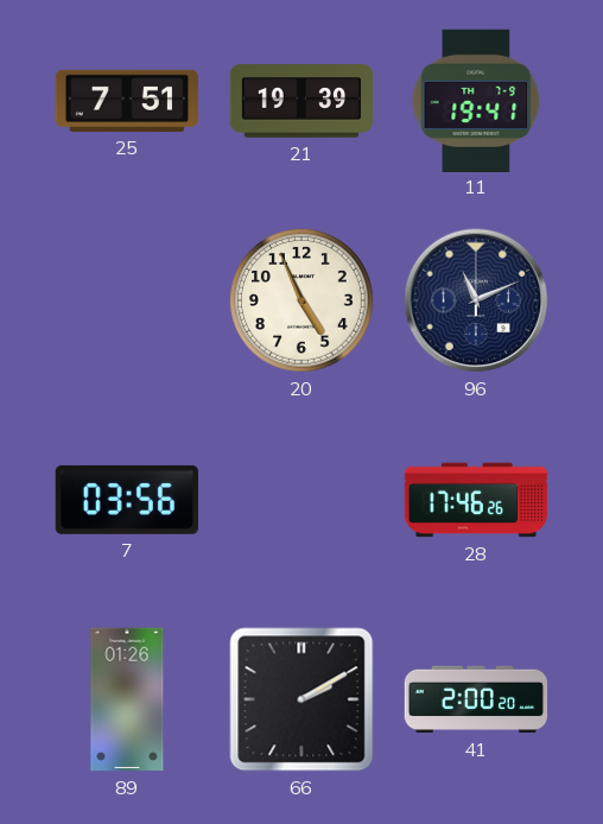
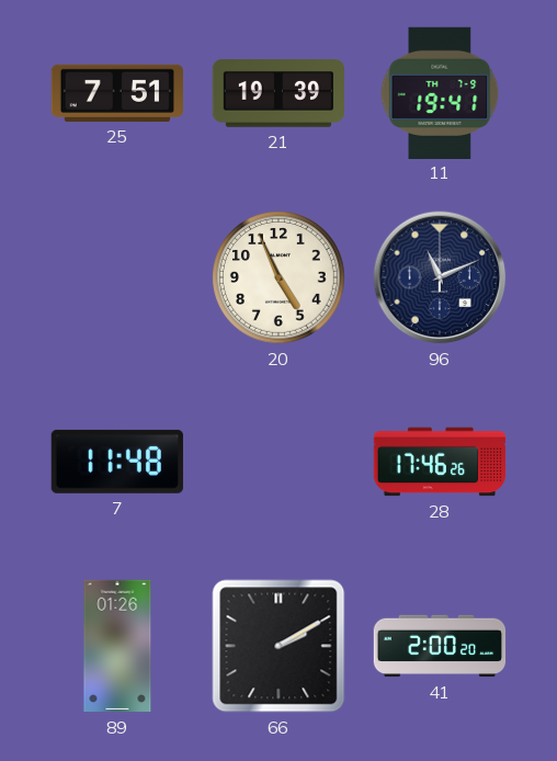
7: 03:56 -> 11:48
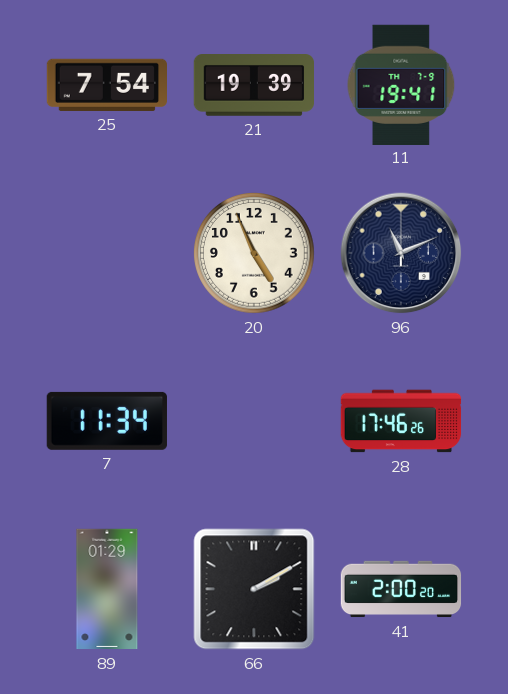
25: 7:51 -> 7:54
7: 11:48 -> 11:34
89: 01:26 -> 01:29
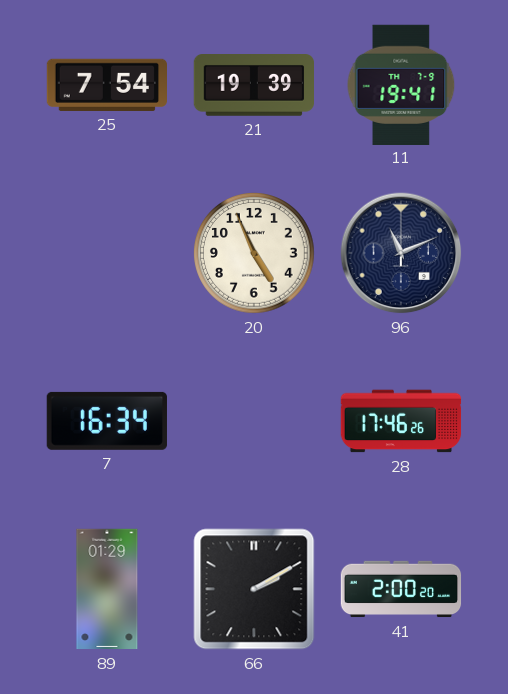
7: 11:34 -> 16:34
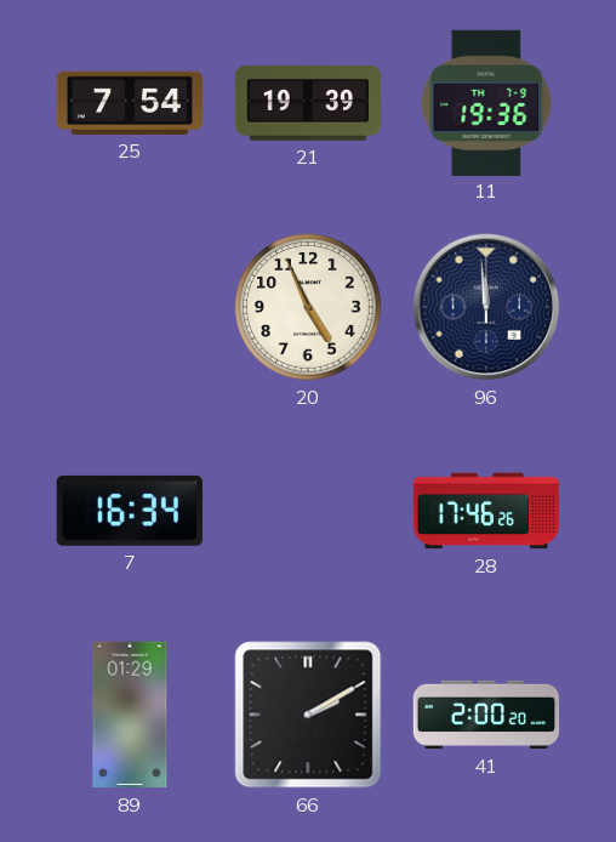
11: 19:41 -> 19:36
96: 11:11 -> 11:59
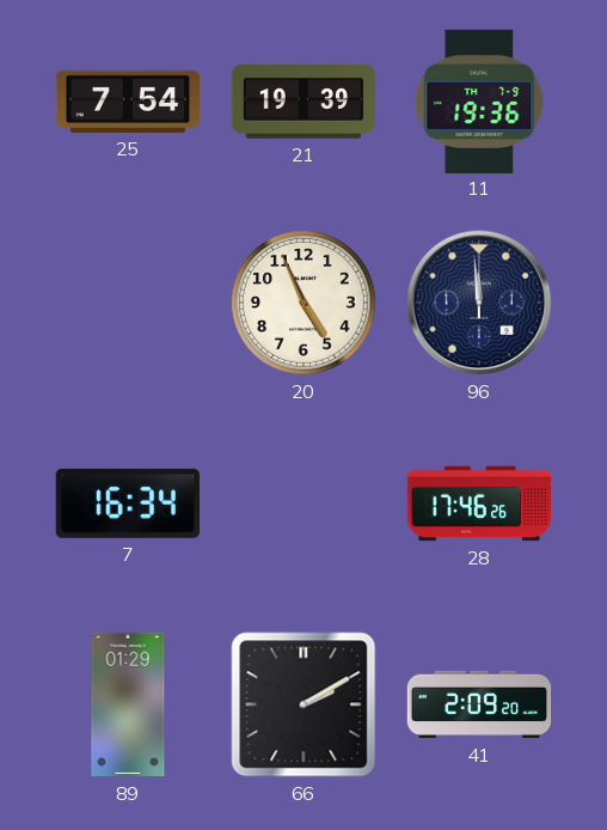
41: 2:00 -> 2:09
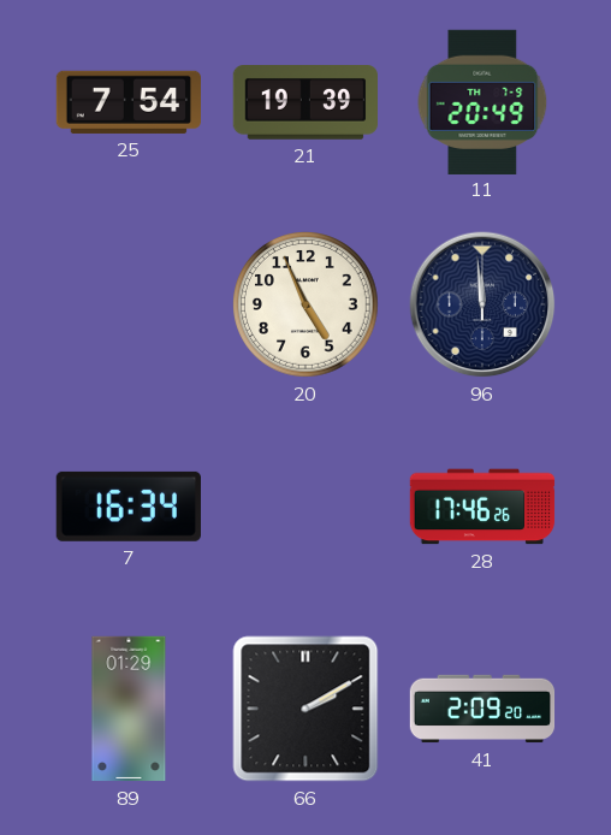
11: 19:36 -> 20:49
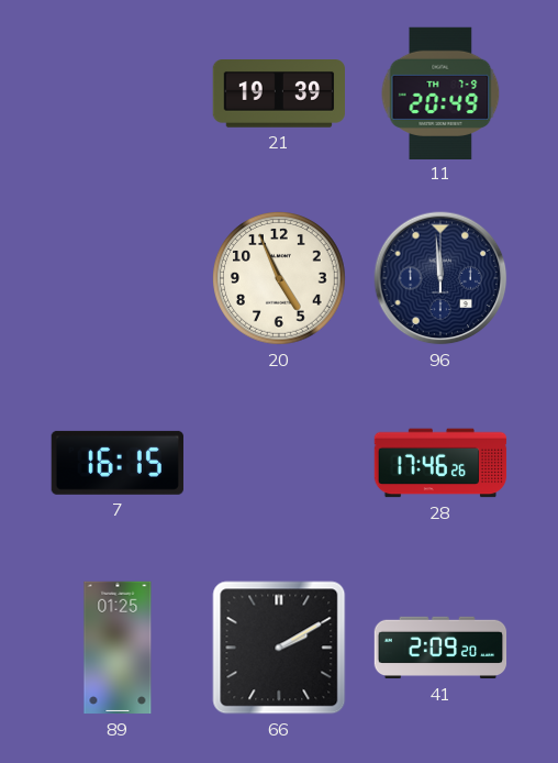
25: 7:54 -> none
7: 16:34 -> 16:15
89: 01:29 -> 01:25
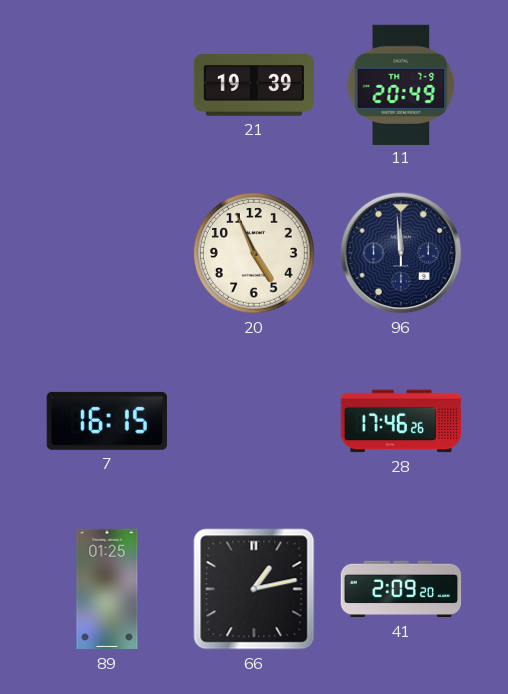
66: 2:10 -> 1:13
